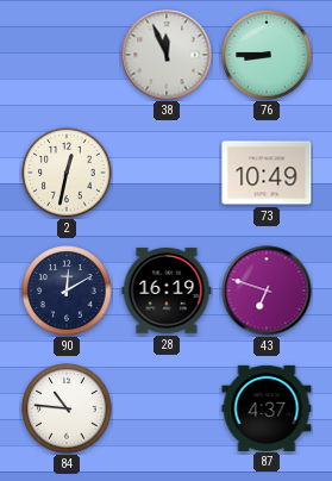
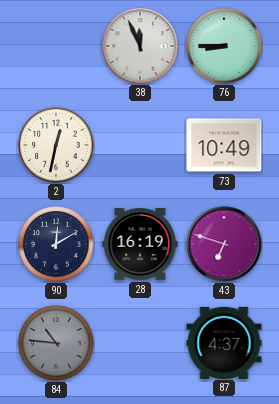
84 dial: white -> grey
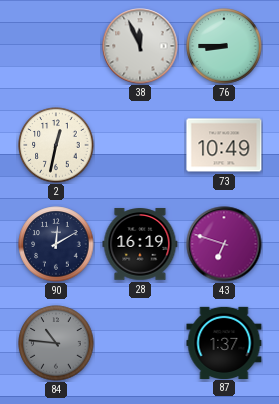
87: 4:37 -> 1:37
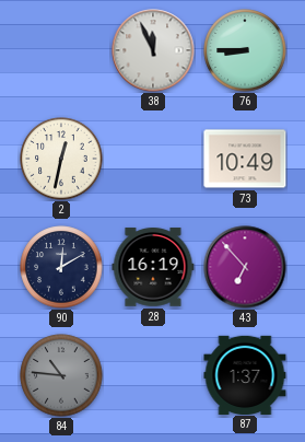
43: 6:48 -> 6:53
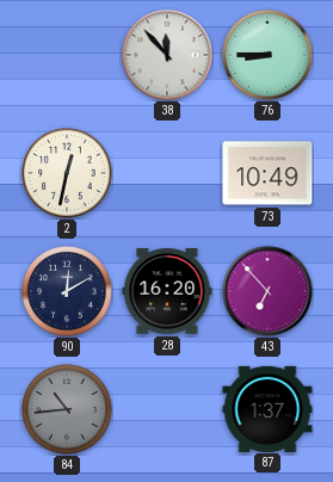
38: 11:56 -> 11:53
28: 16:19 -> 16:20
84: 10:46 -> 10:44
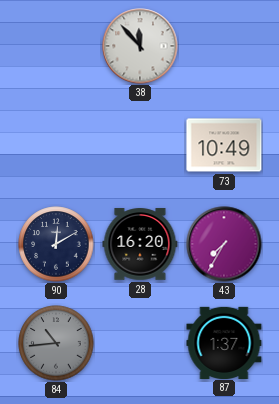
76: 8:45 -> none
2: 12:32 -> none
43: 6:53 -> 7:35
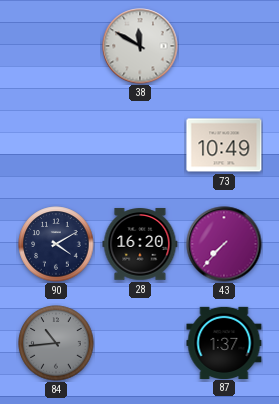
38: 11:53 -> 11:50
90: 12:10 -> 4:10
43: 7:35 -> 7:37
